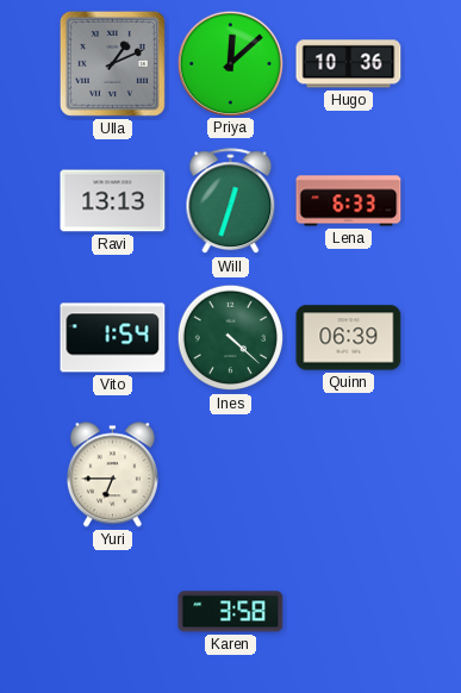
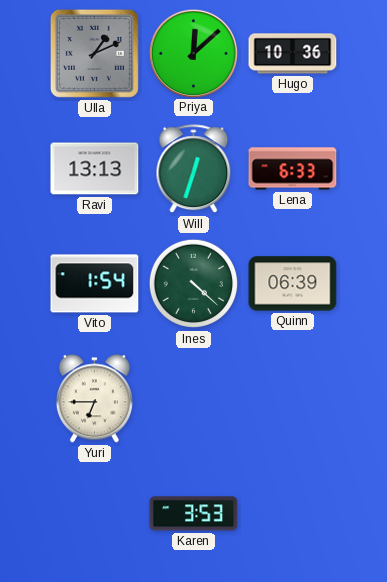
Karen: 3:58 -> 3:53
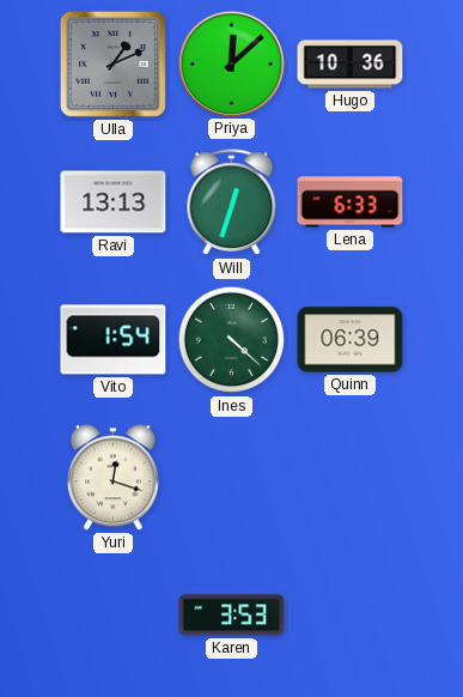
Yuri: 6:45 -> 12:18
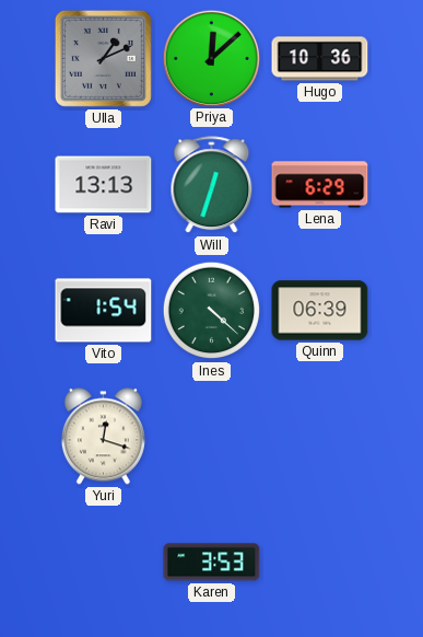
Lena: 6:33 -> 6:29
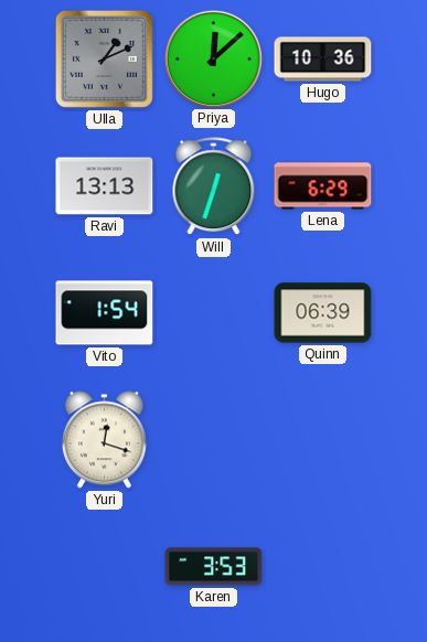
Ines: 4:22 -> none
